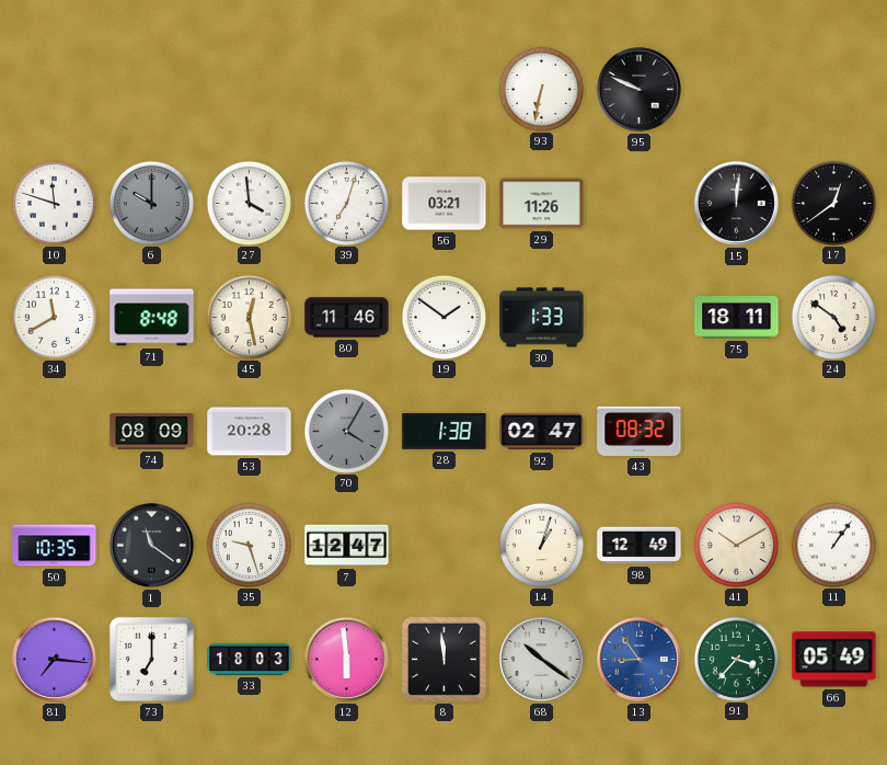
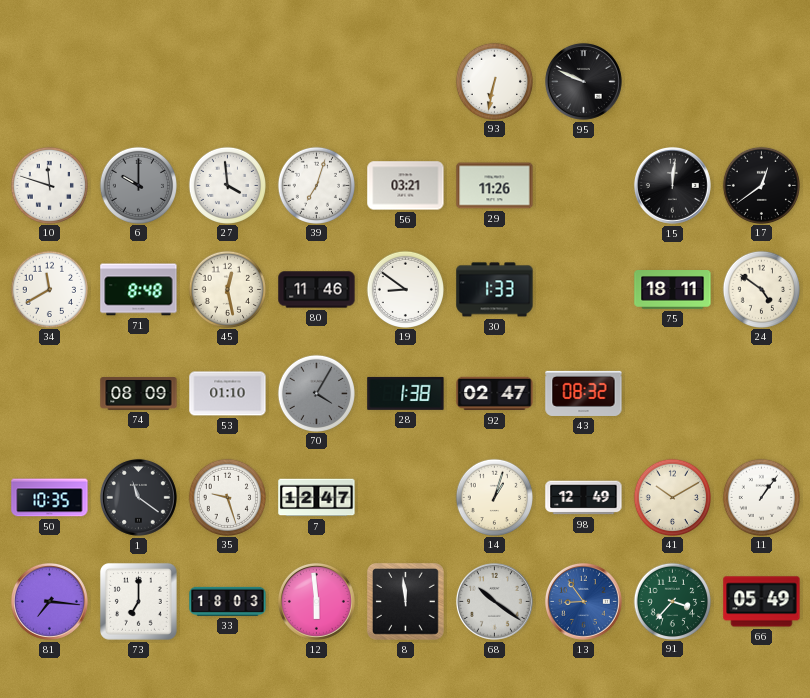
19: 1:51 -> 8:51
53: 20:28 -> 01:10
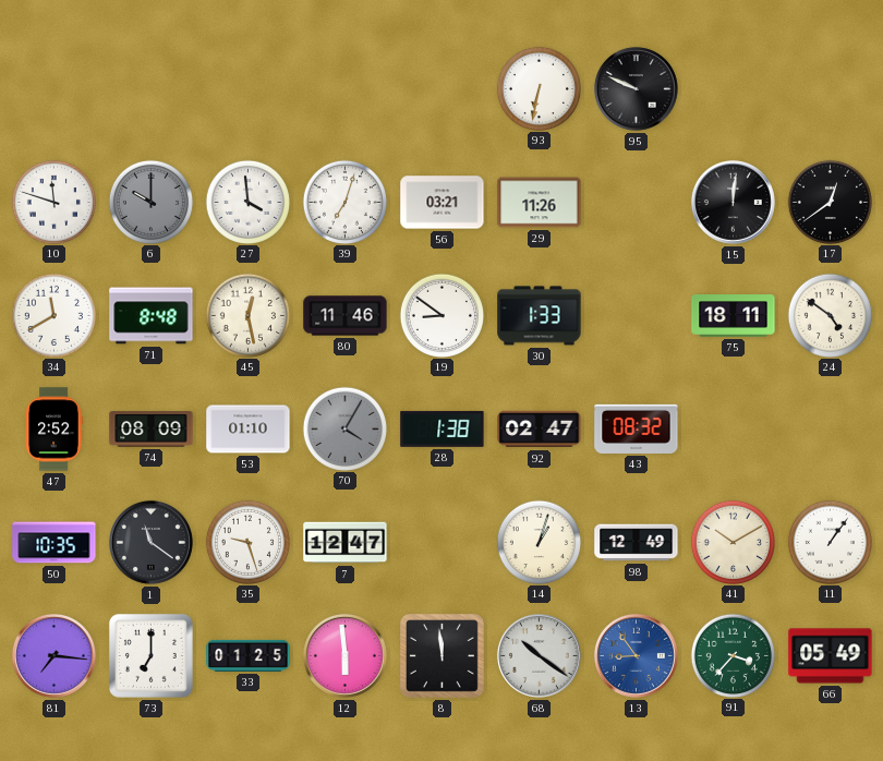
47: none -> 2:52
33: 18:03 -> 01:25
